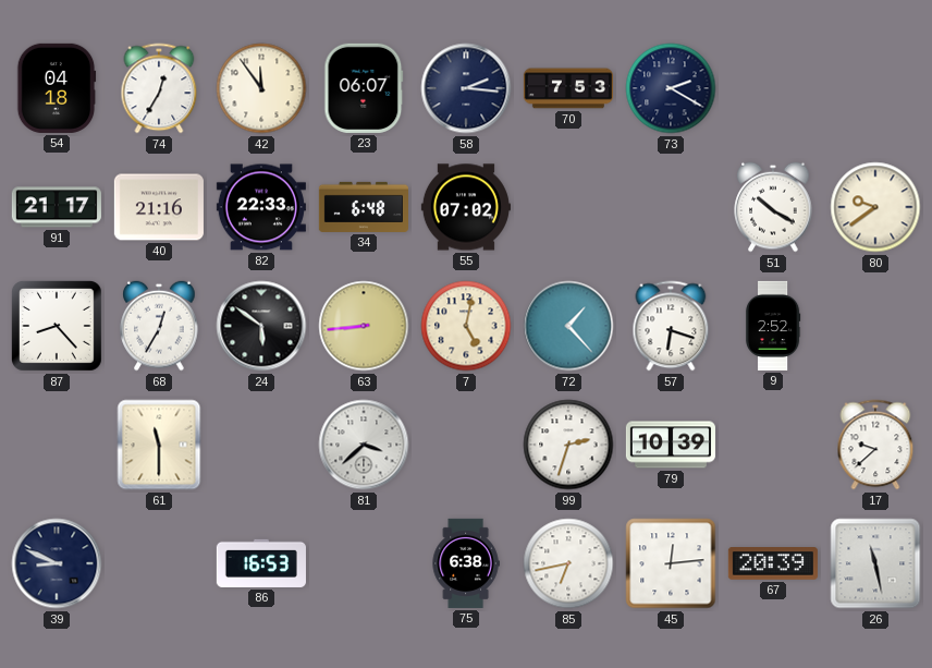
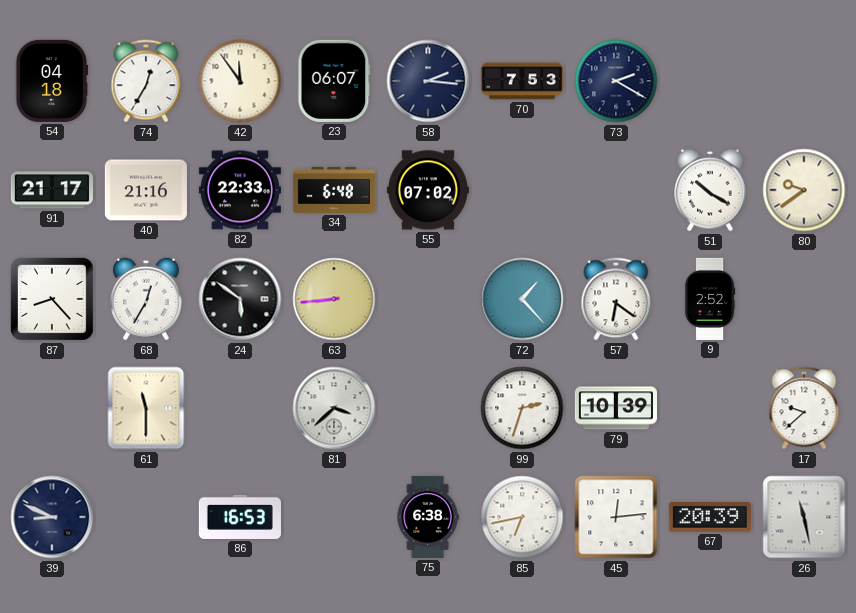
7: 5:02 -> none
57: 6:18 -> 6:21
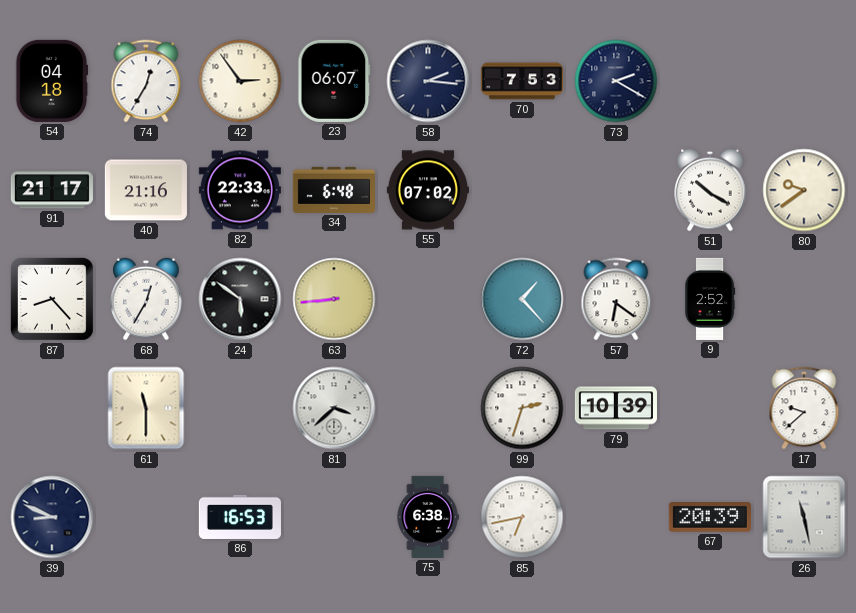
42: 11:54 -> 2:54
45: 12:14 -> none
